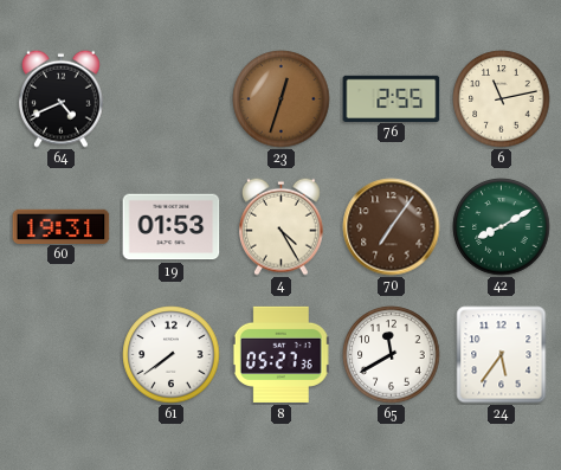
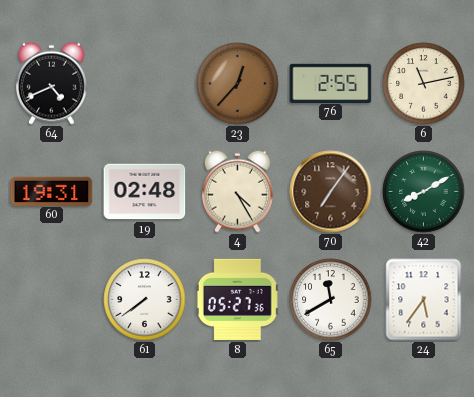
23: 12:33 -> 12:37
19: 01:53 -> 02:48
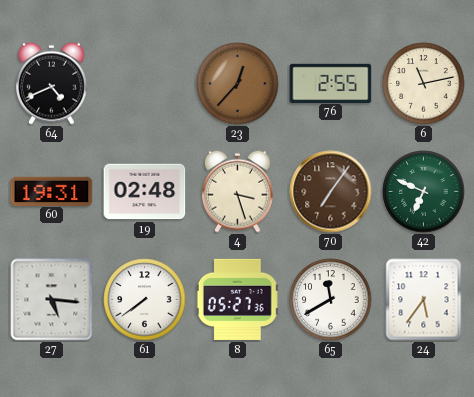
4: 4:25 -> 3:27
42: 8:10 -> 6:49
27: none -> 5:16
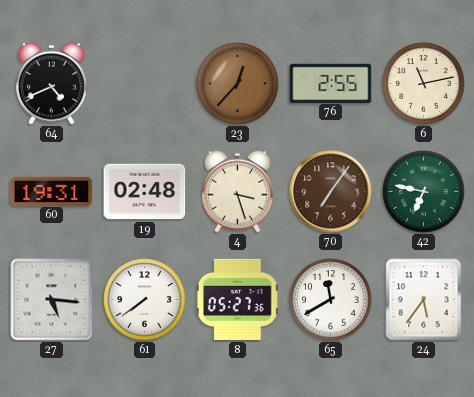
42: 6:49 -> 6:47
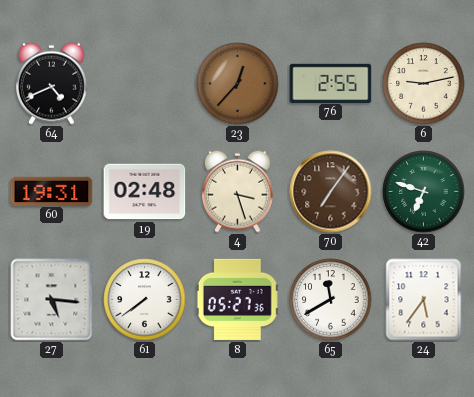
6: 11:13 -> 9:13
42: 6:47 -> 6:48
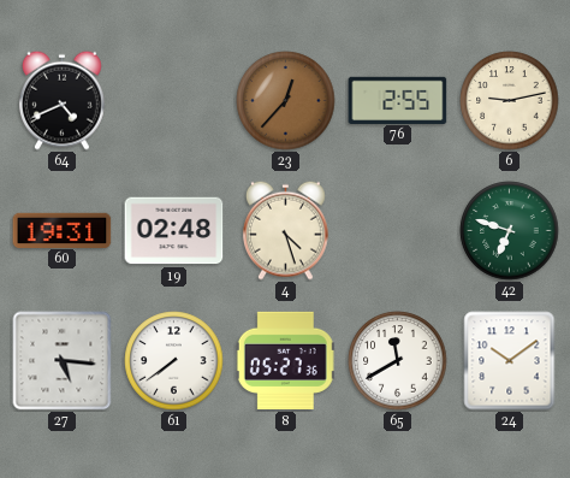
4: 3:27 -> 4:27
70: 7:06 -> none
24: 5:36 -> 10:09
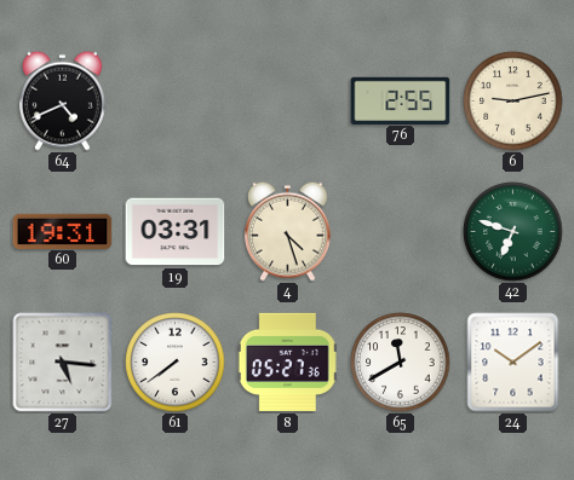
23: 12:37 -> none
19: 02:48 -> 03:31
